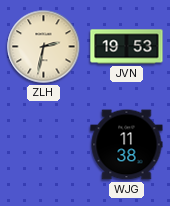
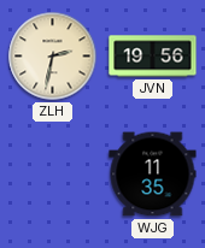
JVN: 19:53 -> 19:56
WJG: 11:38 -> 11:35
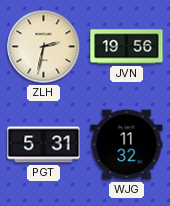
PGT: none -> 5:31
WJG: 11:35 -> 11:32
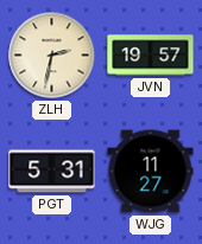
JVN: 19:56 -> 19:57
WJG: 11:32 -> 11:27
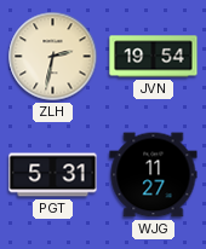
JVN: 19:57 -> 19:54
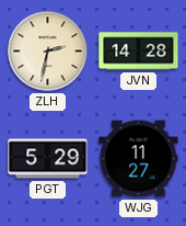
JVN: 19:54 -> 14:28
PGT: 5:31 -> 5:29
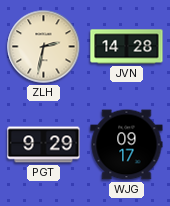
PGT: 5:29 -> 9:29
WJG: 11:27 -> 09:17
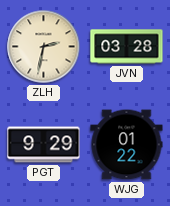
JVN: 14:28 -> 03:28
WJG: 09:17 -> 01:22
